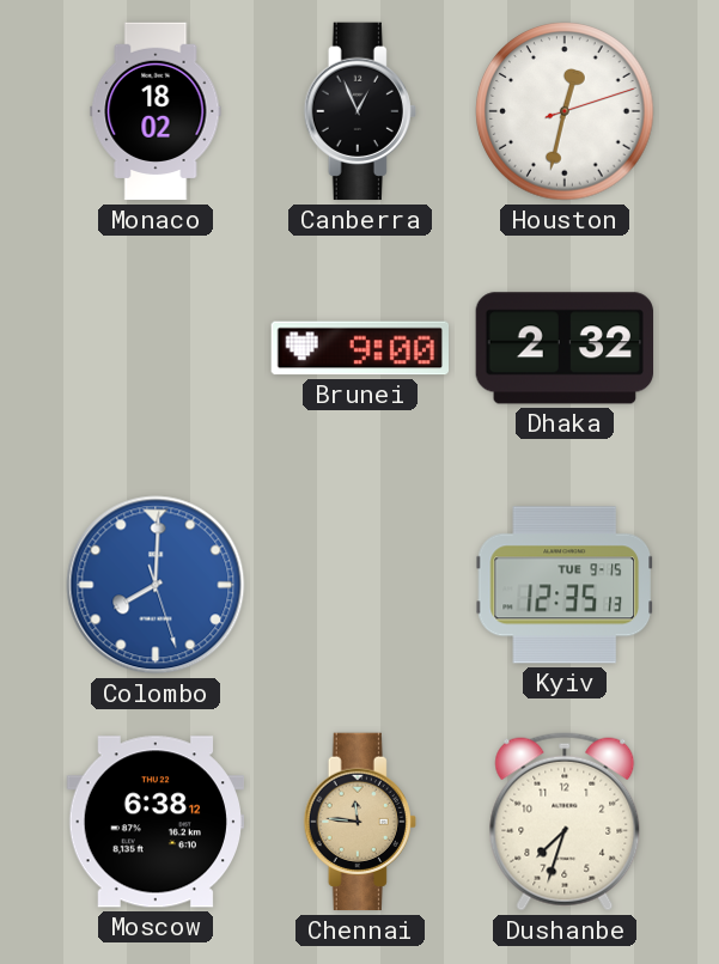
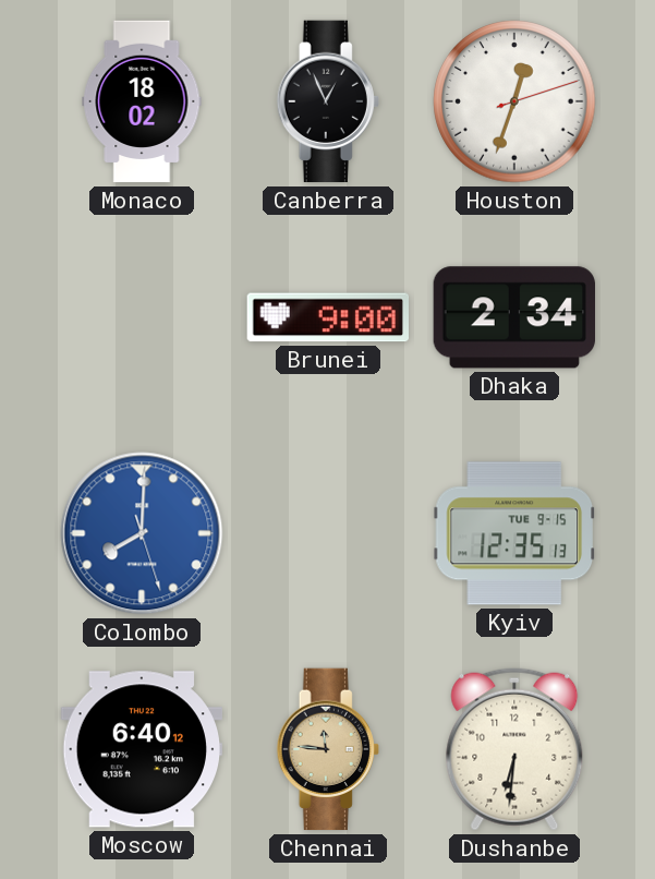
Houston: 12:32 -> 12:33
Dhaka: 2:32 -> 2:34
Moscow: 6:38 -> 6:40
Dushanbe: 7:33 -> 6:31
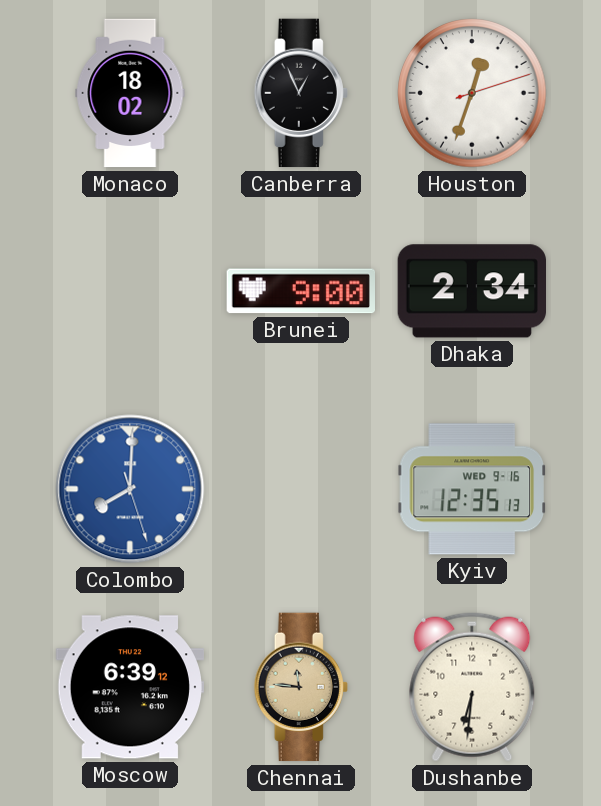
Kyiv date: TUE 9-15 -> WED 9-16
Moscow: 6:40 -> 6:39
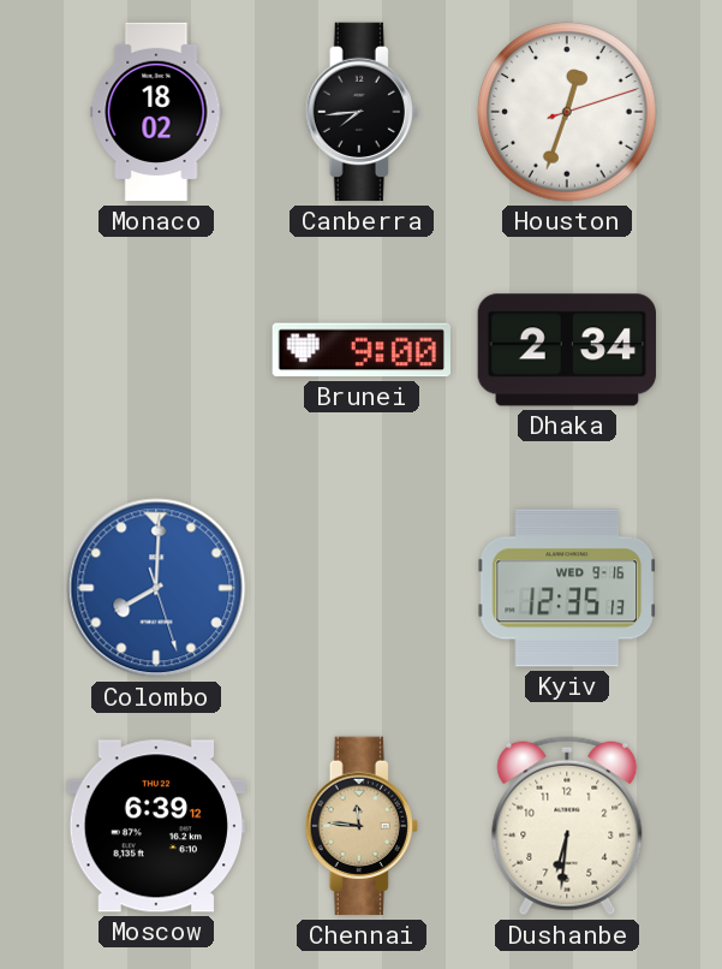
Canberra: 12:56 -> 7:44
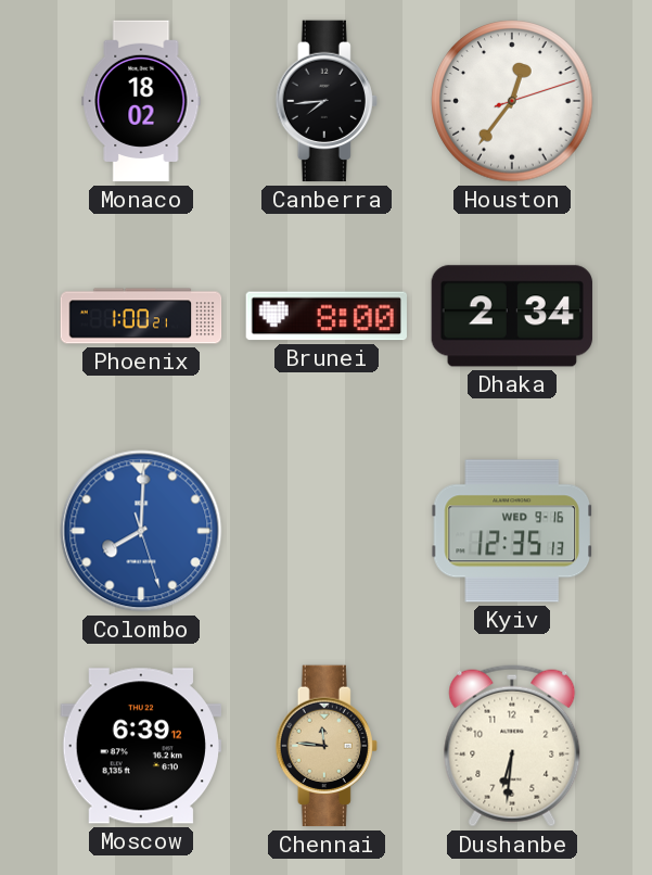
Houston: 12:33 -> 12:36
Phoenix: none -> 1:00
Brunei: 9:00 -> 8:00
